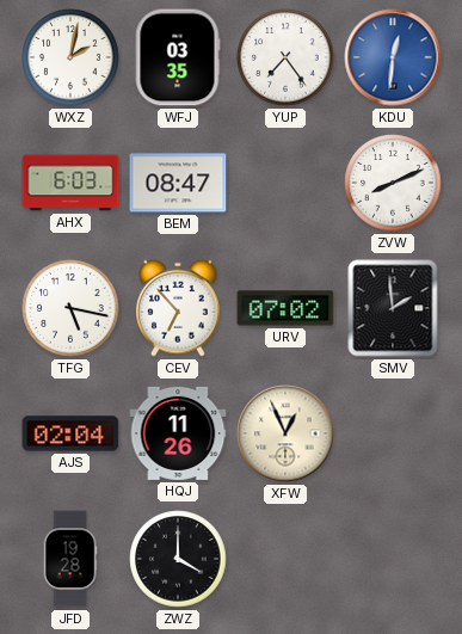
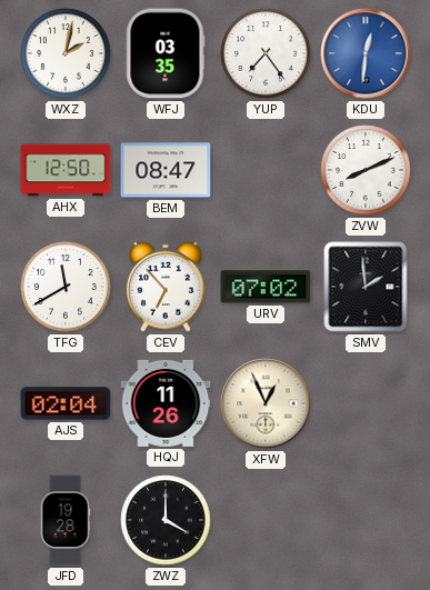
AHX: 6:03 -> 12:50
TFG: 5:17 -> 11:40
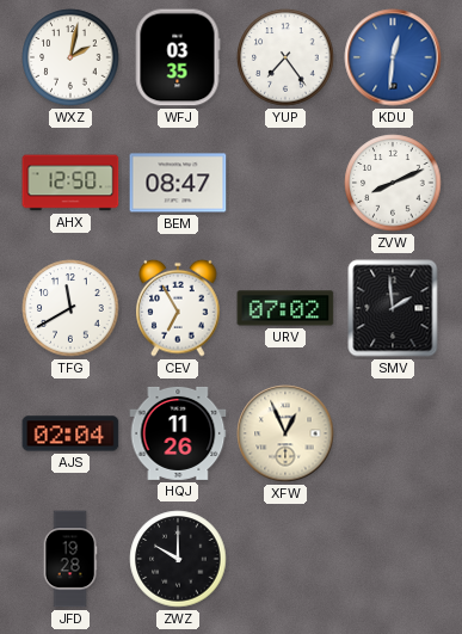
CEV: 6:53 -> 6:55
ZWZ: 4:00 -> 10:00
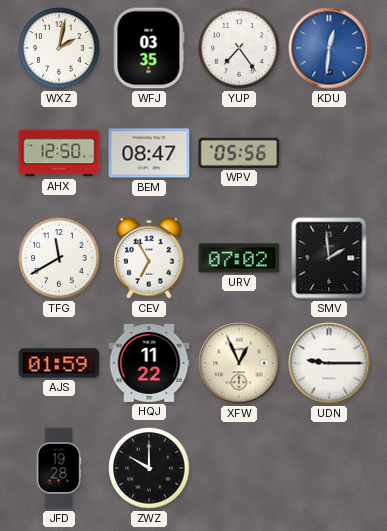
WPV: none -> 05:56
ZVW: 8:11 -> none
AJS: 02:04 -> 01:59
HQJ: 11:26 -> 11:22
UDN: none -> 9:15
